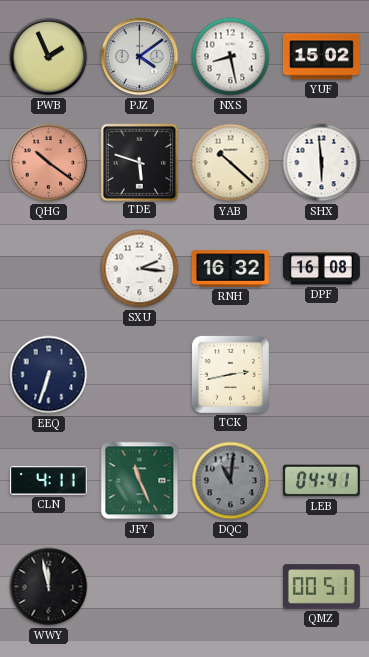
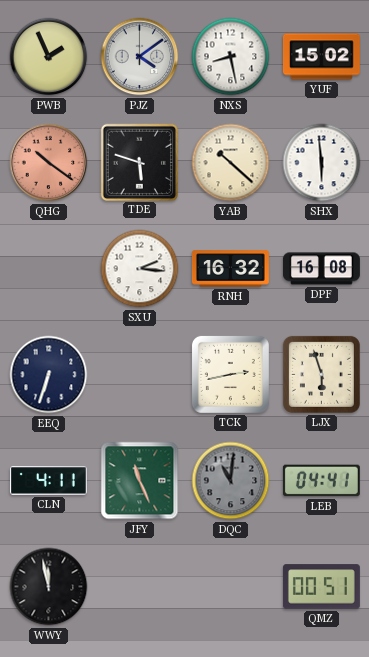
LJX: none -> 5:57
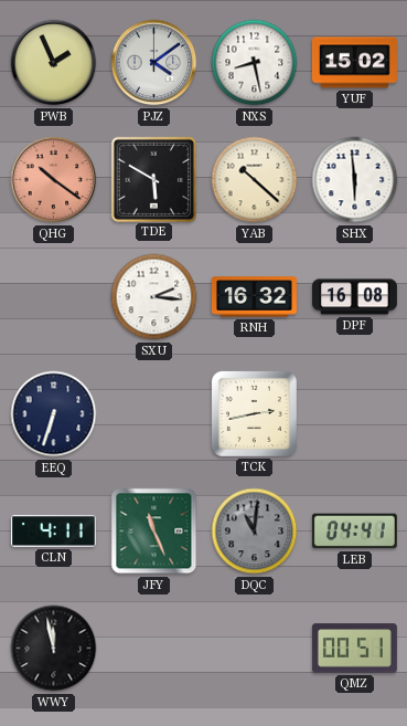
TDE: 5:48 -> 5:50
LJX: 5:57 -> none
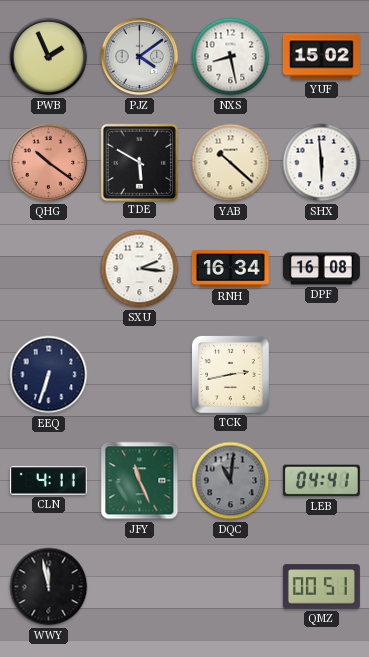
RNH: 16:32 -> 16:34
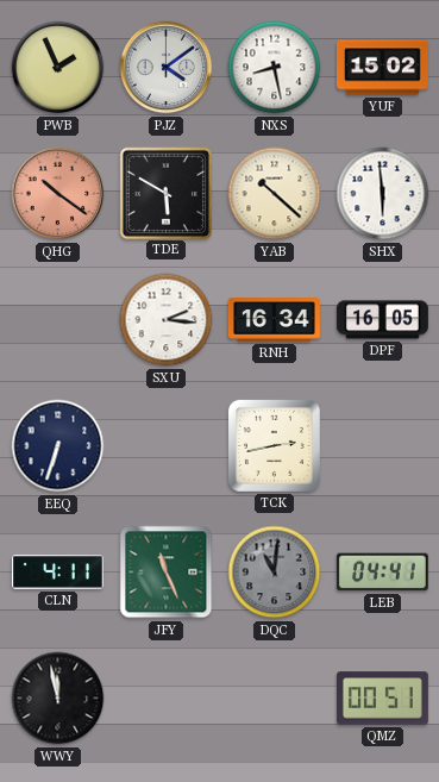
DPF: 16:08 -> 16:05
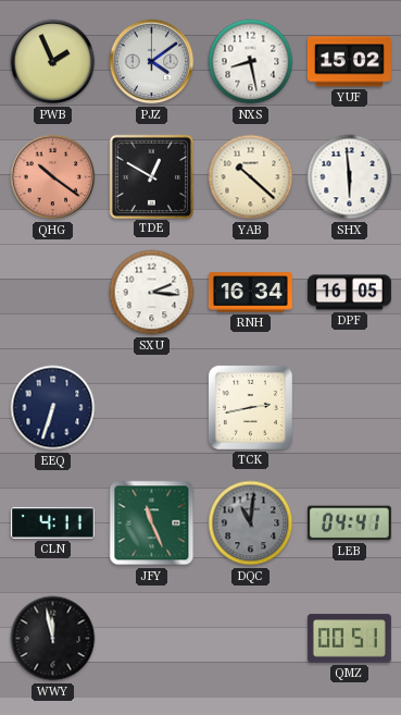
TDE: 5:50 -> 12:50
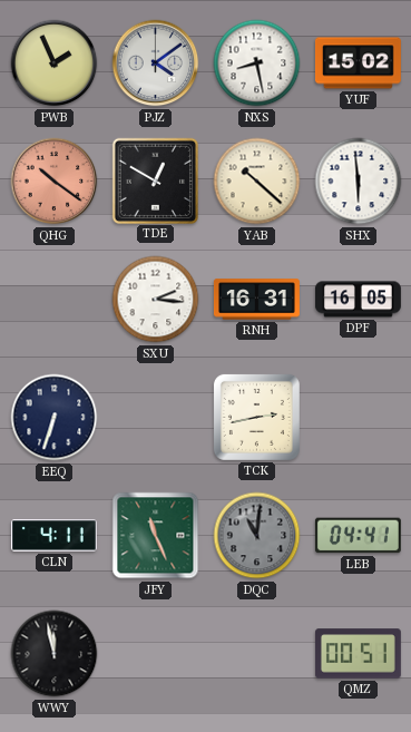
RNH: 16:34 -> 16:31
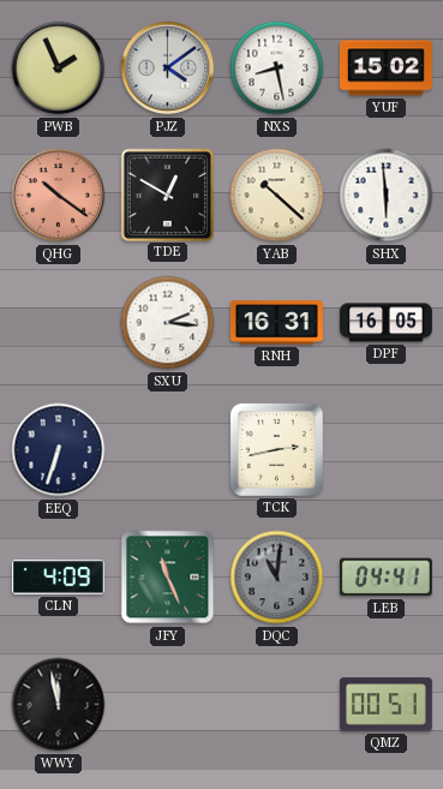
CLN: 4:11 -> 4:09
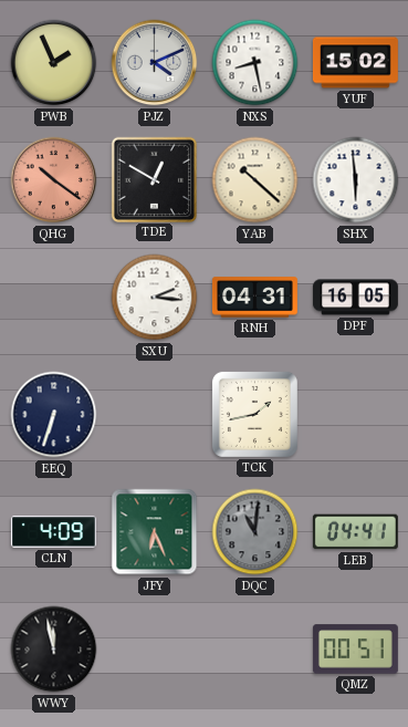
PJZ: 4:09 -> 4:11
RNH: 16:31 -> 04:31
TCK: 2:43 -> 1:43
JFY: 11:26 -> 6:26
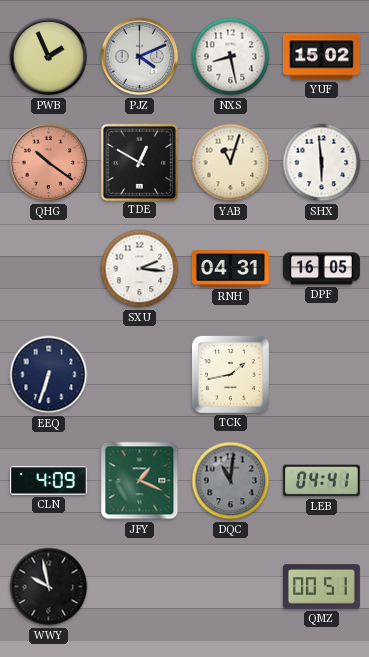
YAB: 10:22 -> 11:03
JFY: 6:26 -> 1:19
WWY: 11:58 -> 9:58
